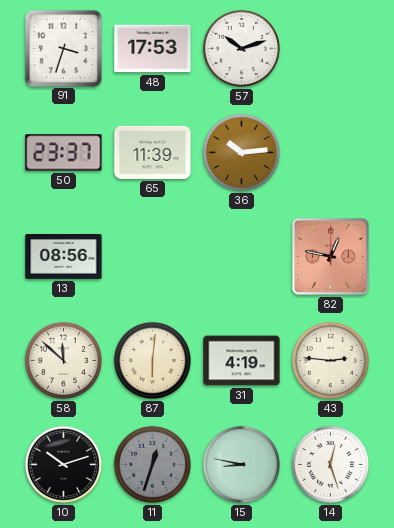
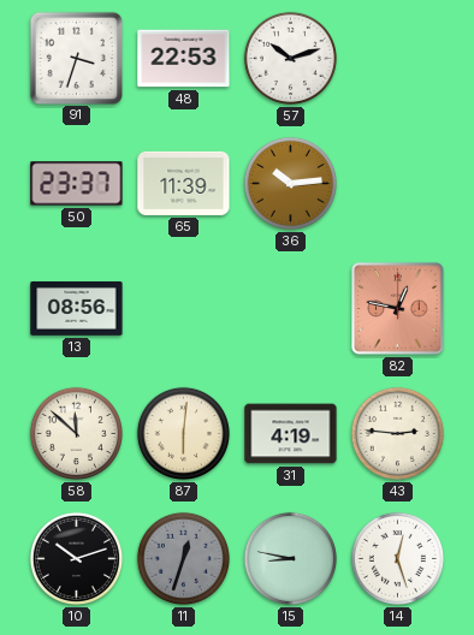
48: 17:53 -> 22:53
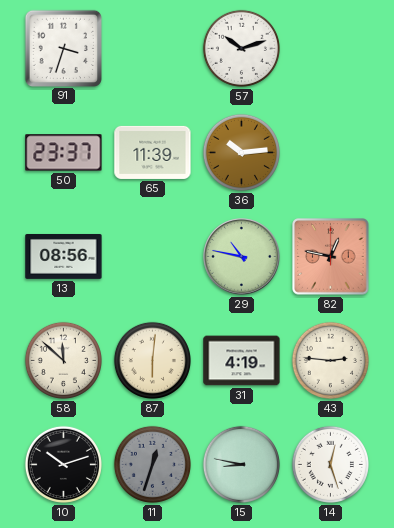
48: 22:53 -> none
29: none -> 10:47
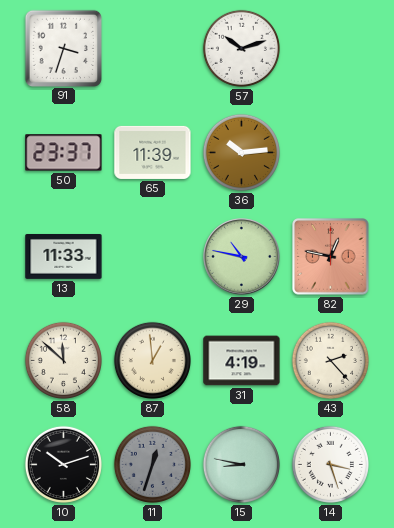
13: 08:56 -> 11:33
87: 6:01 -> 12:59
43: 2:46 -> 2:23
14: 12:27 -> 3:27
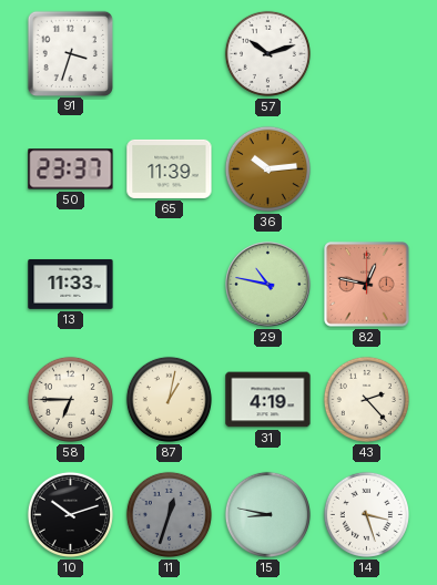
58: 11:52 -> 6:45
87: 12:59 -> 1:02
